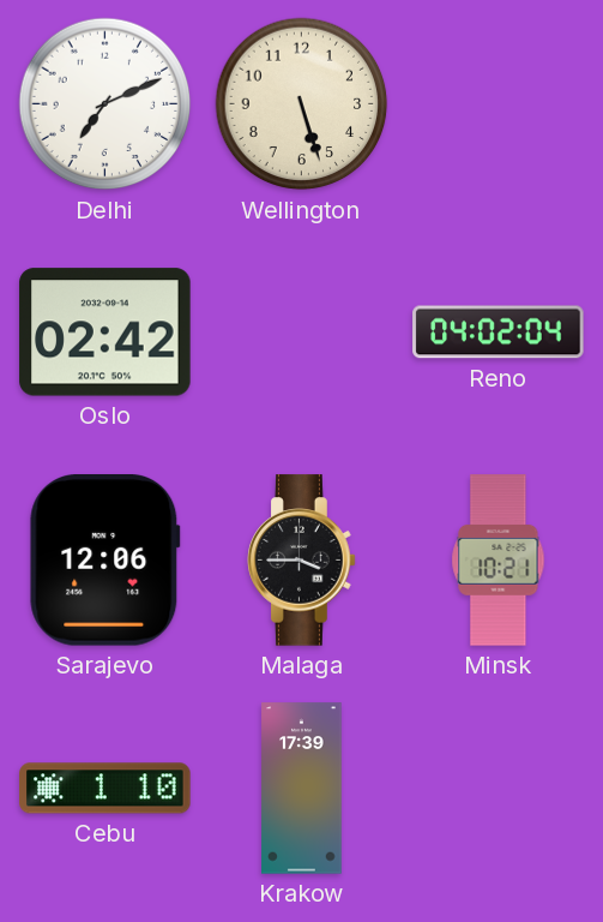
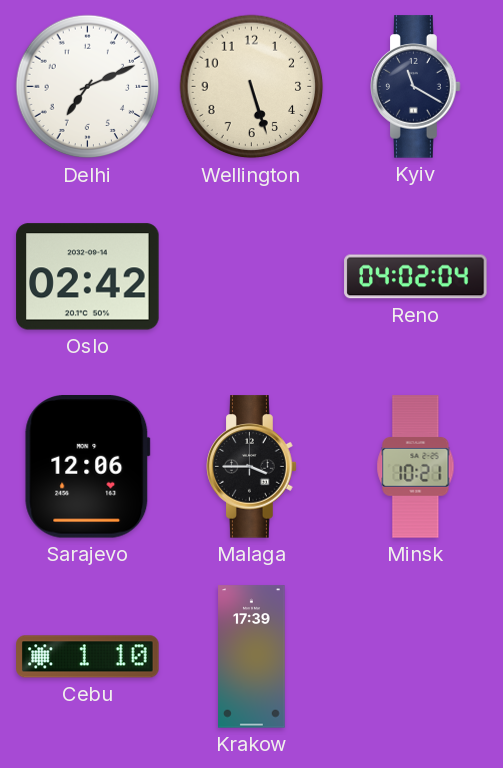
Kyiv: none -> 11:20
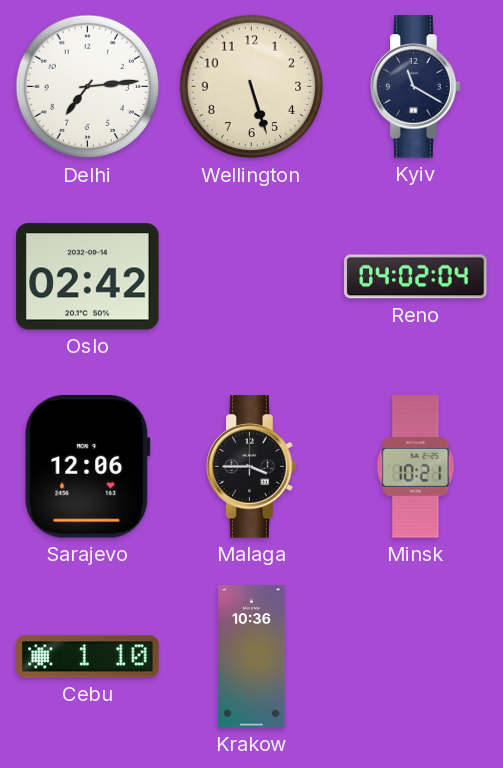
Delhi: 7:11 -> 7:14
Krakow: 17:39 -> 10:36
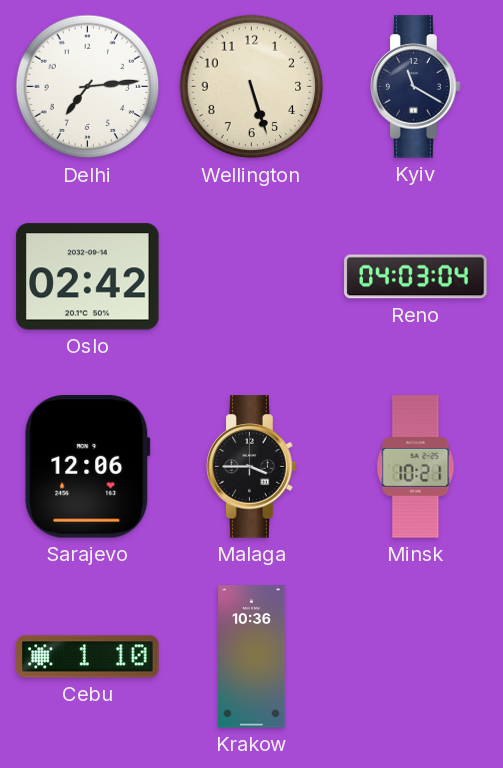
Reno: 04:02 -> 04:03
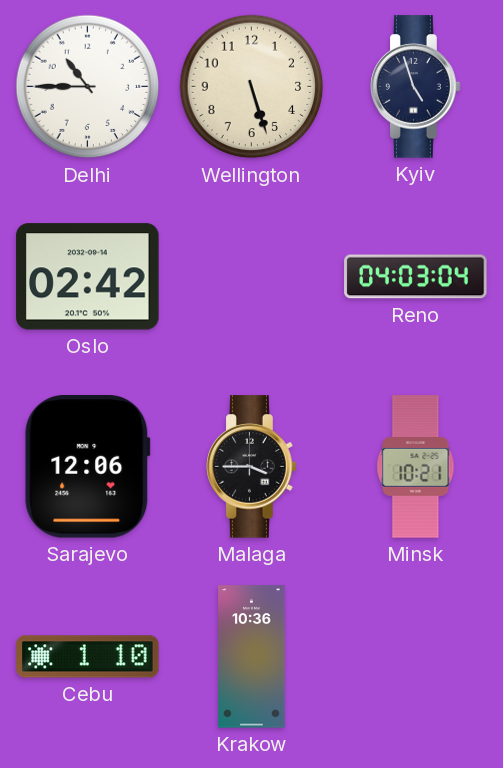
Delhi: 7:14 -> 10:45
Kyiv: 11:20 -> 4:57
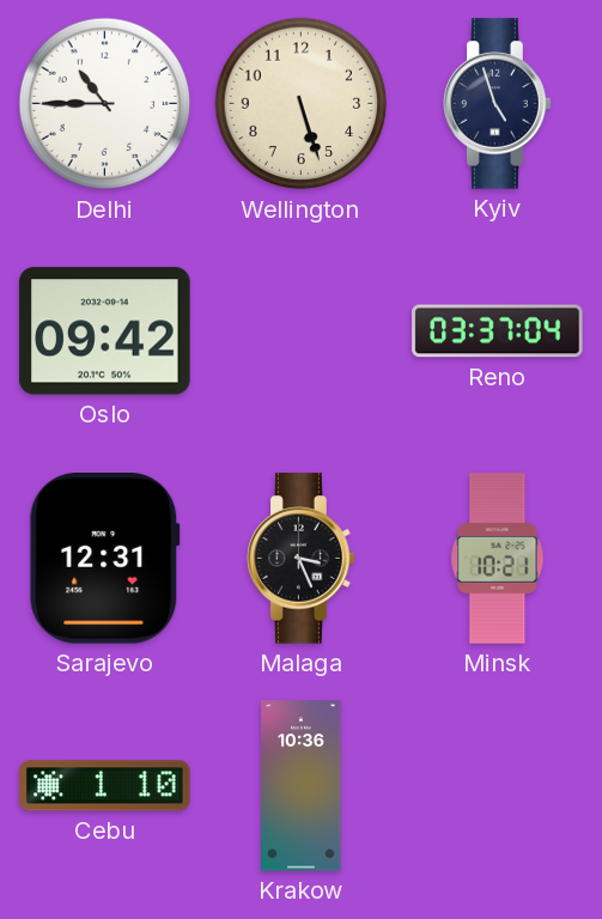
Oslo: 02:42 -> 09:42
Reno: 04:03 -> 03:37
Sarajevo: 12:06 -> 12:31
Malaga: 3:45 -> 3:26
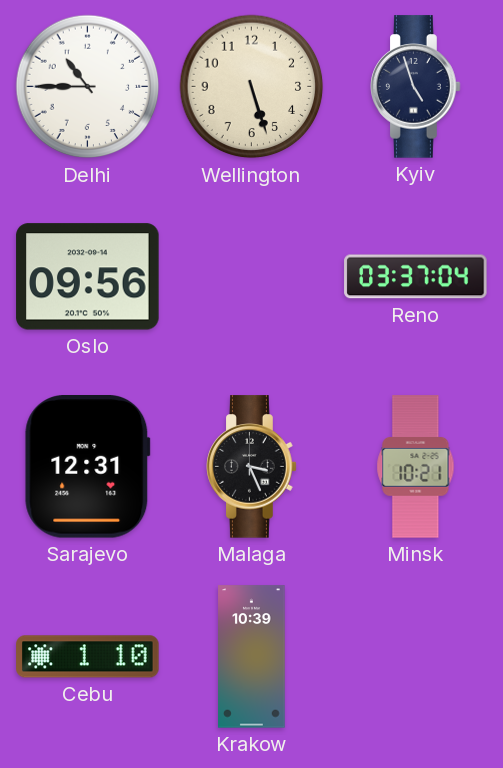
Oslo: 09:42 -> 09:56
Krakow: 10:36 -> 10:39
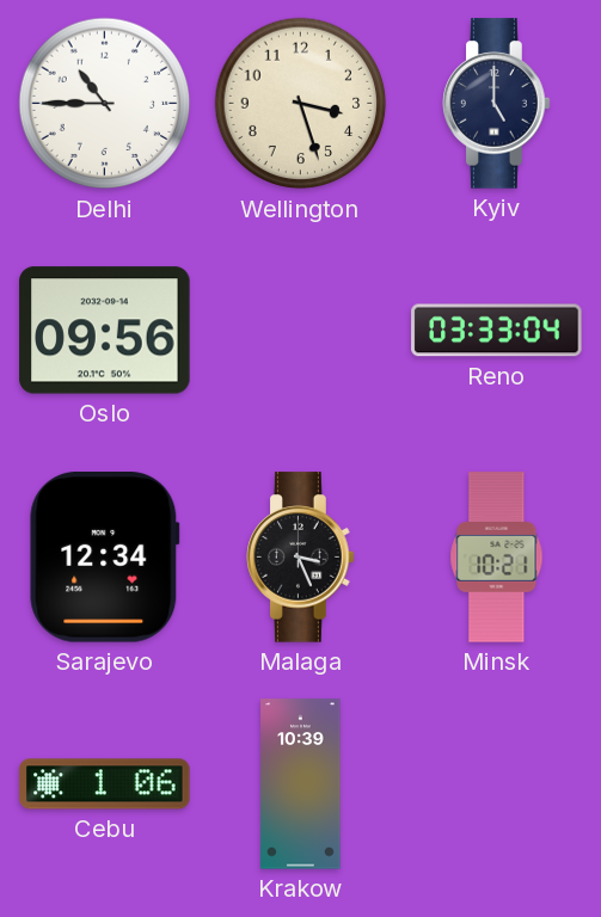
Wellington: 5:27 -> 3:27
Kyiv: 4:57 -> 5:00
Reno: 03:37 -> 03:33
Sarajevo: 12:31 -> 12:34
Cebu: 1:10 -> 1:06
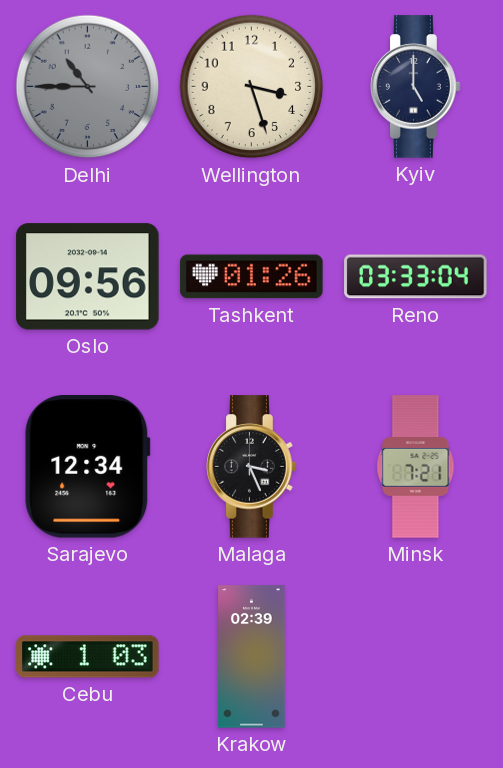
Delhi dial: white -> grey
Tashkent: none -> 01:26
Minsk: 10:21 -> 7:21
Cebu: 1:06 -> 1:03
Krakow: 10:39 -> 02:39
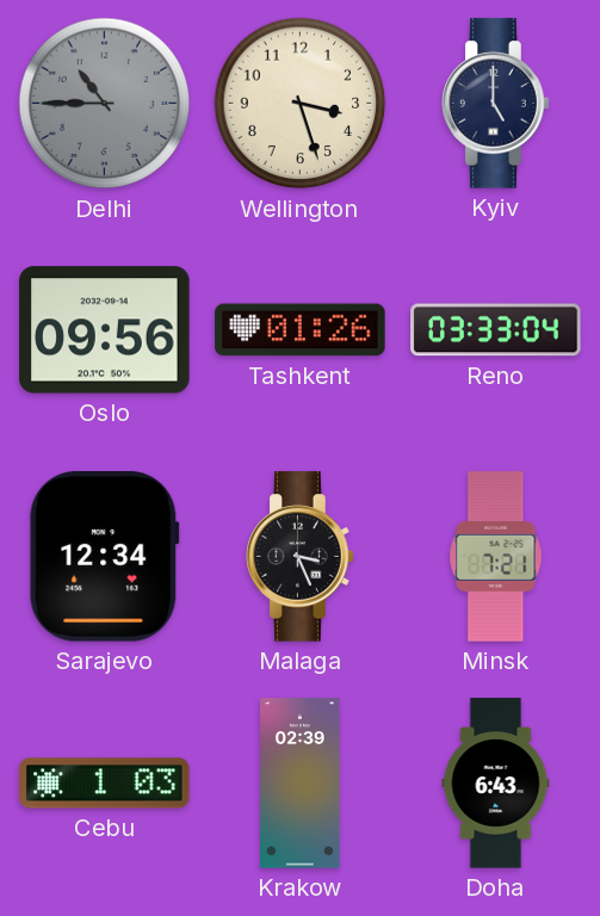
Doha: none -> 6:43
